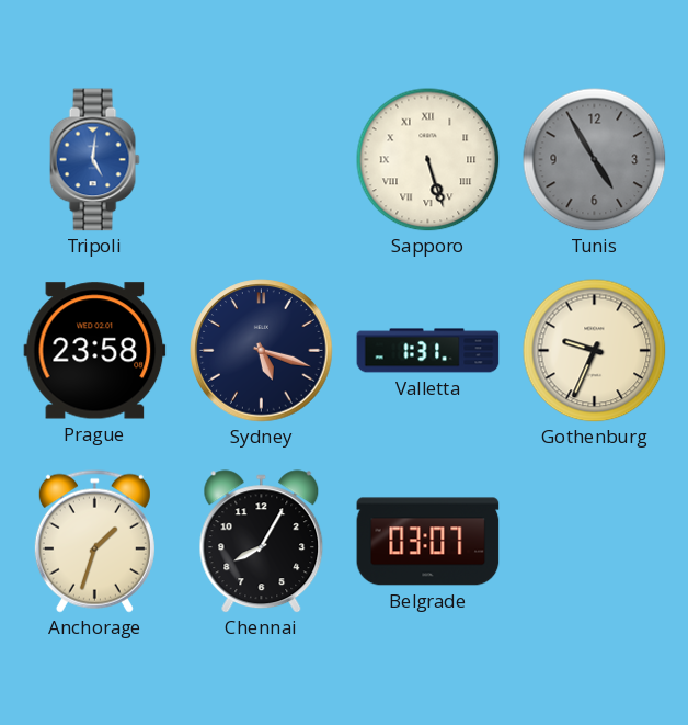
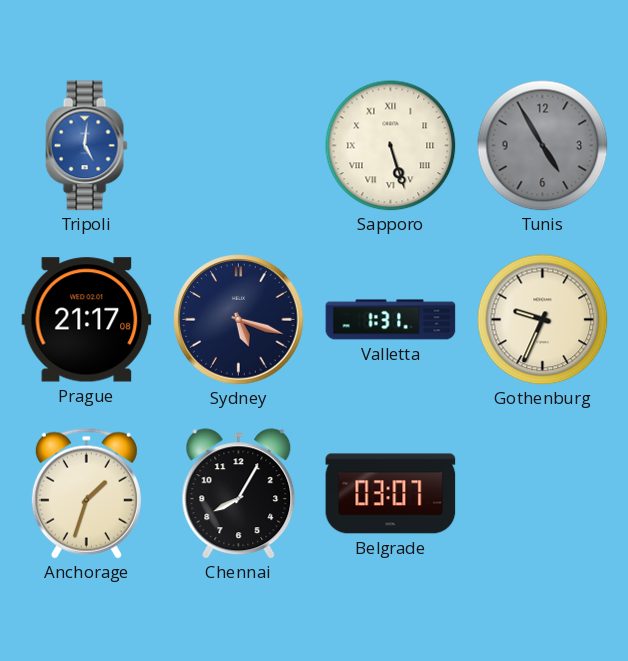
Prague: 23:58 -> 21:17
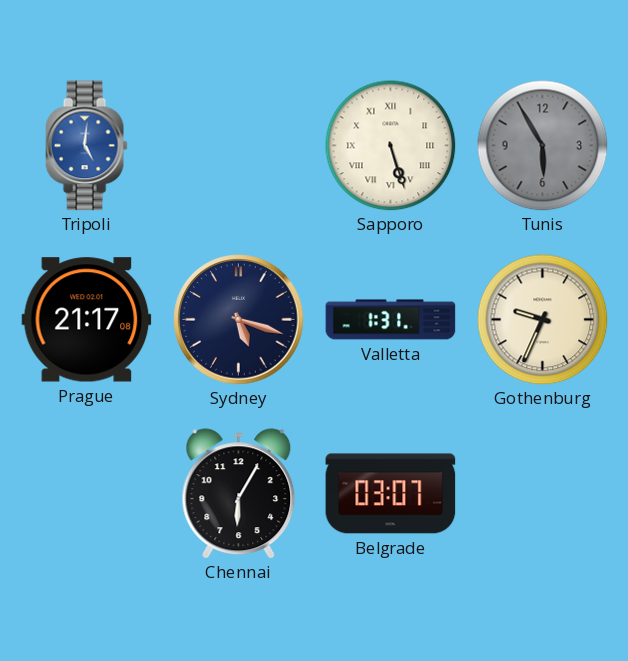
Tunis: 4:55 -> 5:55
Anchorage: 1:33 -> none
Chennai: 8:05 -> 6:05
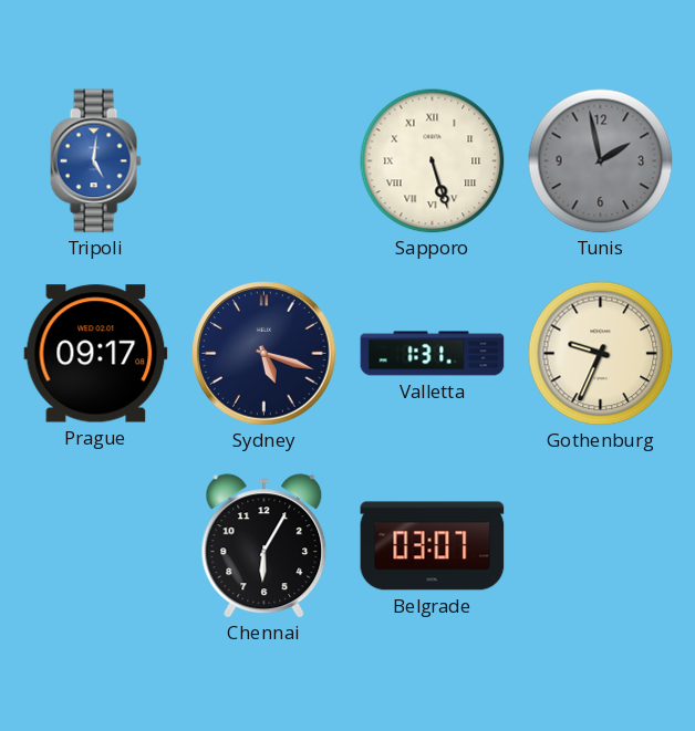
Tunis: 5:55 -> 1:58
Prague: 21:17 -> 09:17
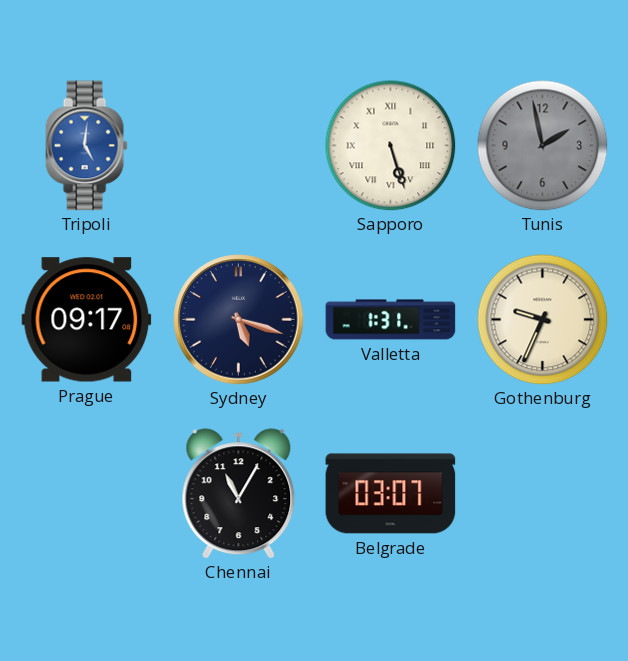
Chennai: 6:05 -> 11:05
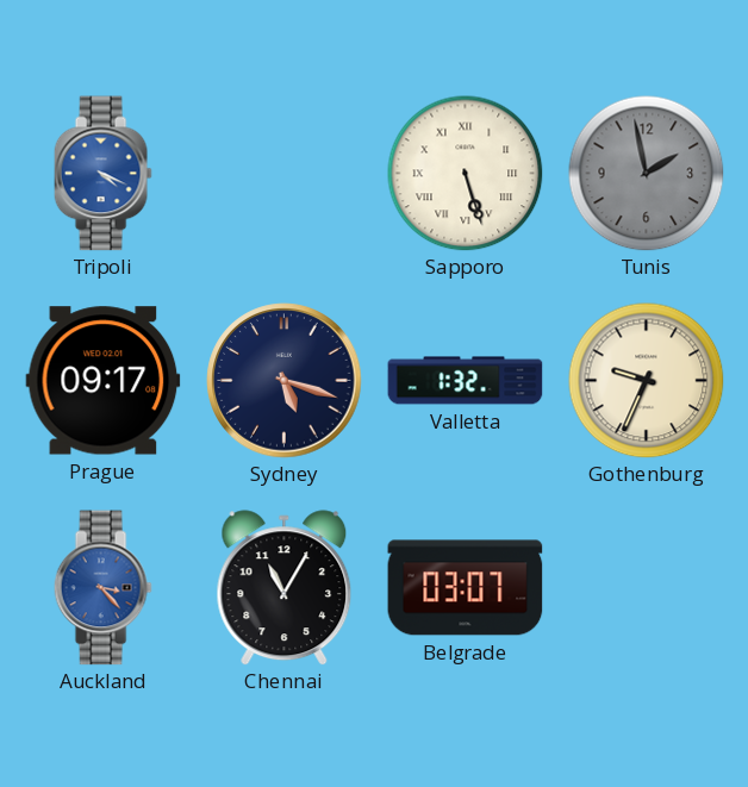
Tripoli: 5:01 -> 4:19
Valletta: 1:31 -> 1:32
Auckland: none -> 3:23
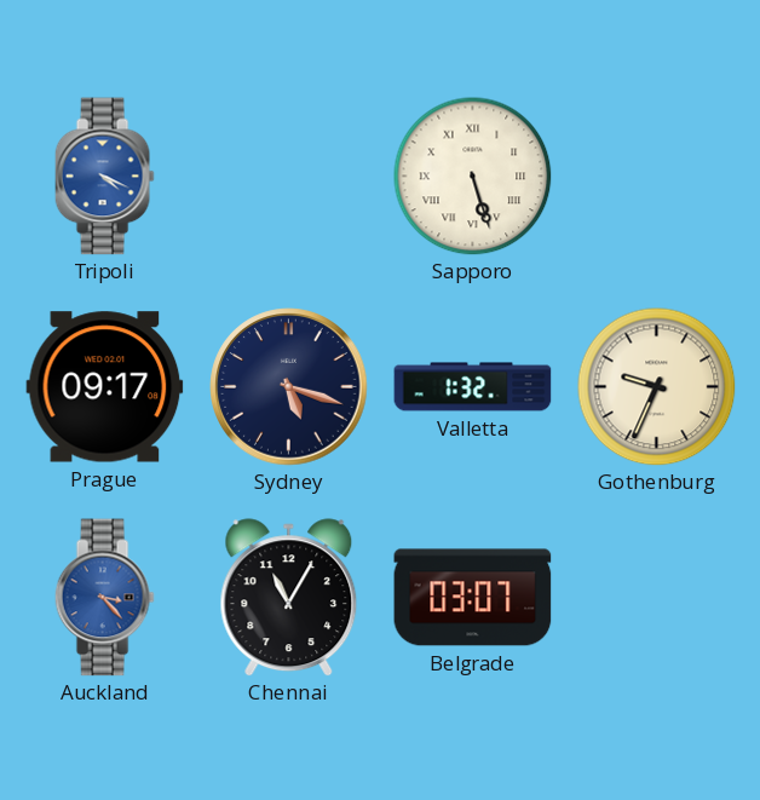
Tunis: 1:58 -> none
